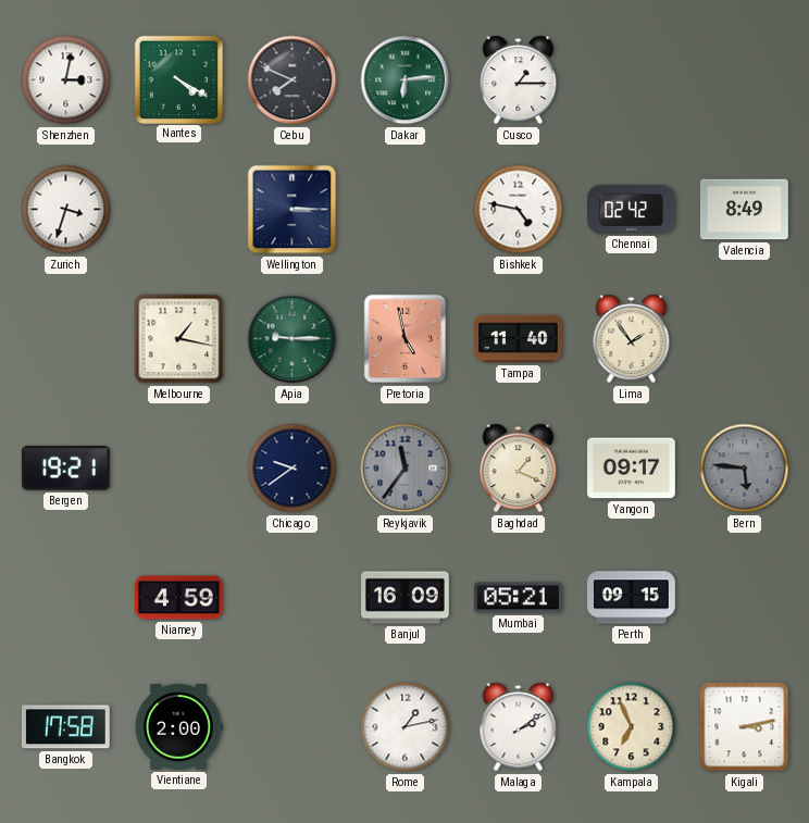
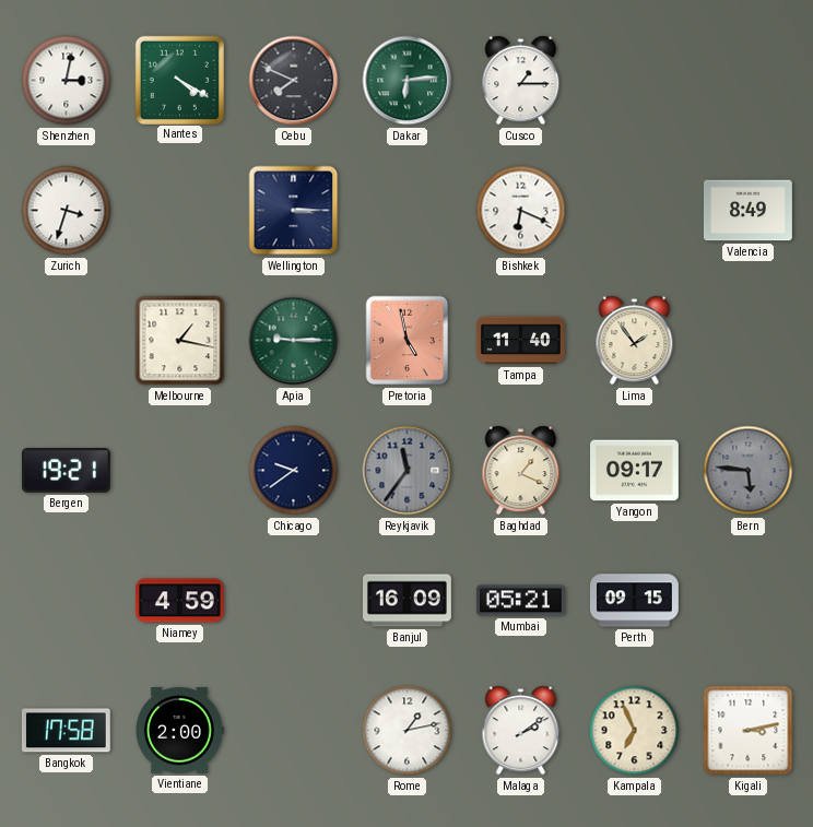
Bishkek: 4:47 -> 6:19
Chennai: 02:42 -> none
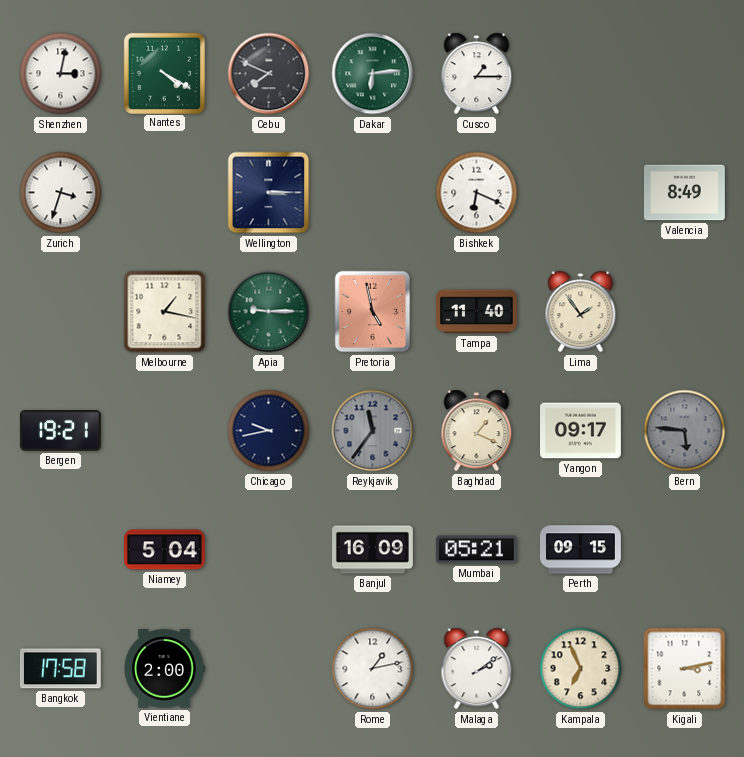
Chicago: 9:39 -> 9:43
Niamey: 4:59 -> 5:04
